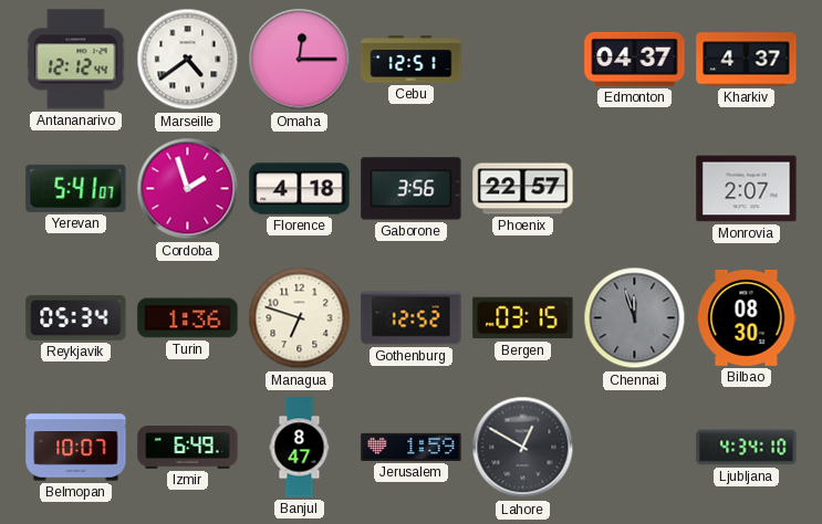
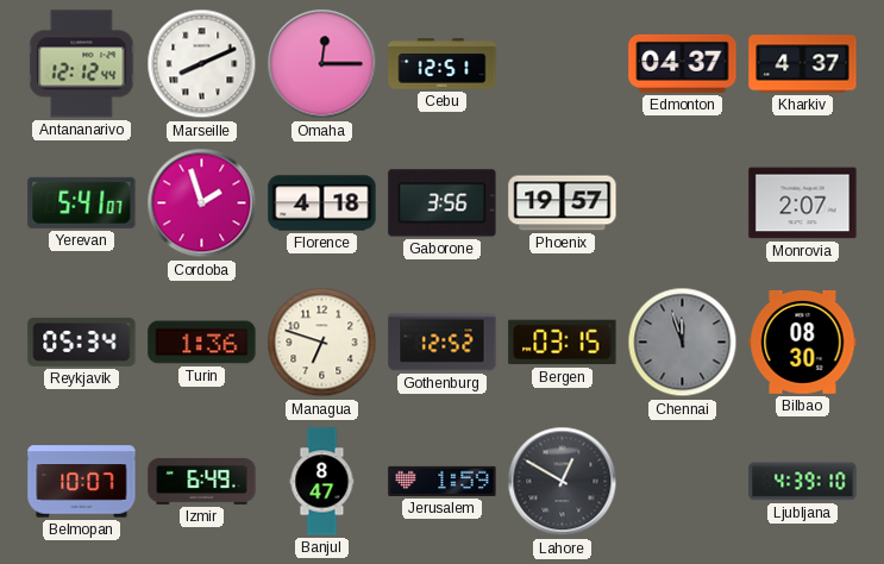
Marseille: 4:39 -> 8:11
Phoenix: 22:57 -> 19:57
Ljubljana: 4:34 -> 4:39
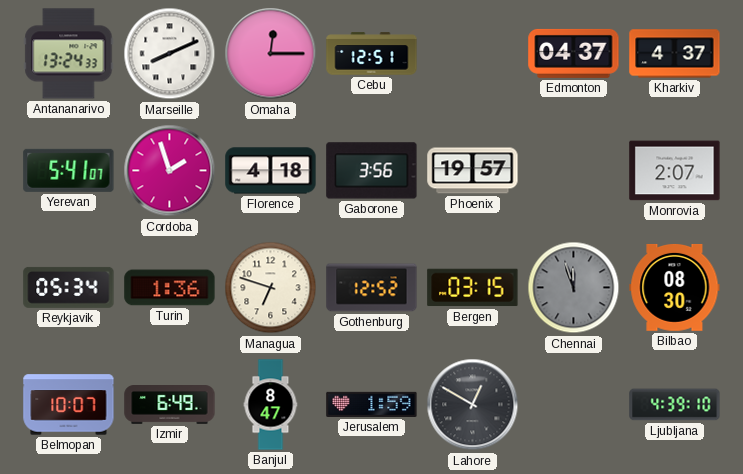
Antananarivo: 12:12 -> 13:24
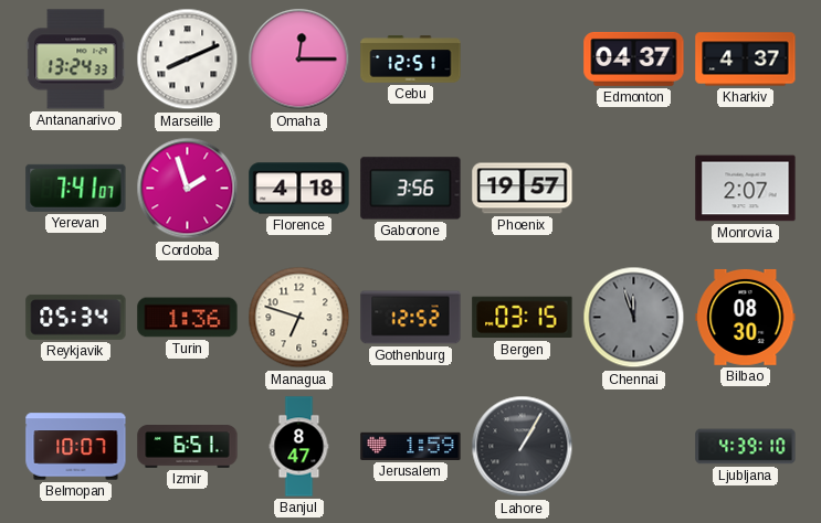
Yerevan: 5:41 -> 7:41
Izmir: 6:49 -> 6:51
Lahore: 12:50 -> 1:05
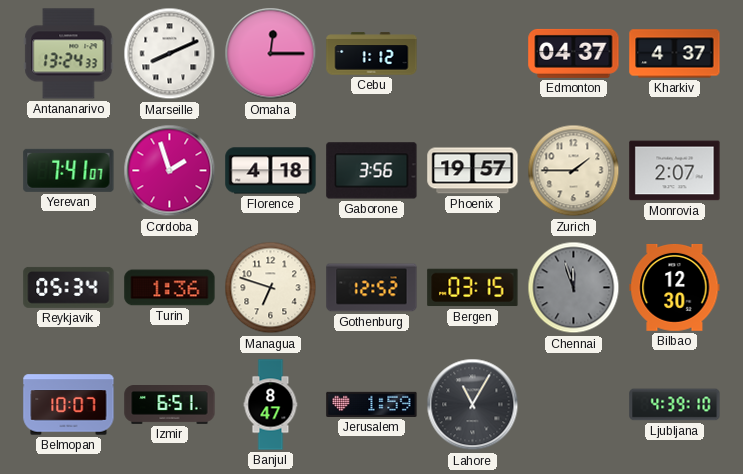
Cebu: 12:51 -> 1:12
Zurich: none -> 1:45
Bilbao: 08:30 -> 12:30
Lahore: 1:05 -> 11:05
